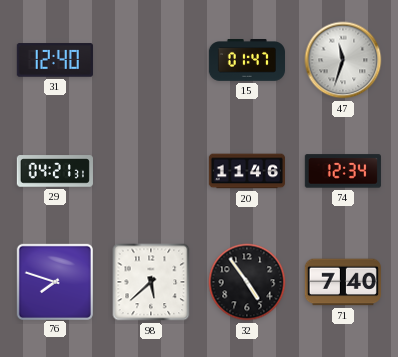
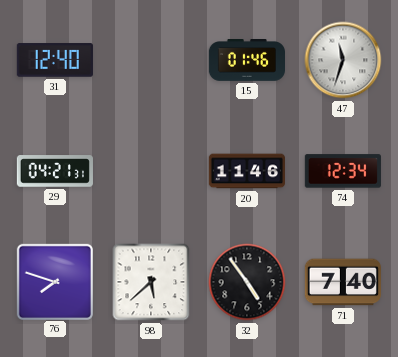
15: 01:47 -> 01:46
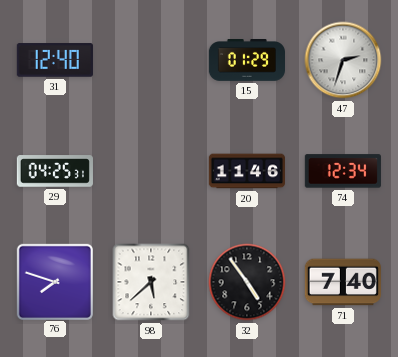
15: 01:46 -> 01:29
47: 11:33 -> 2:33
29: 04:21 -> 04:25
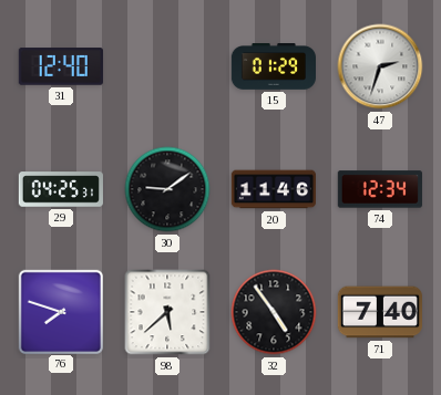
30: none -> 9:09
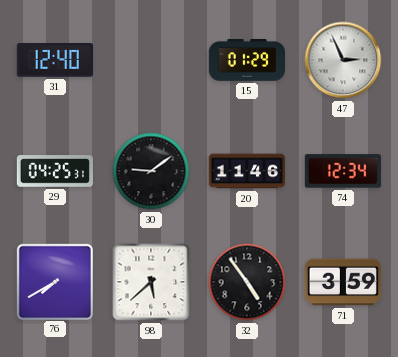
47: 2:33 -> 2:56
76: 7:48 -> 7:40
71: 7:40 -> 3:59
